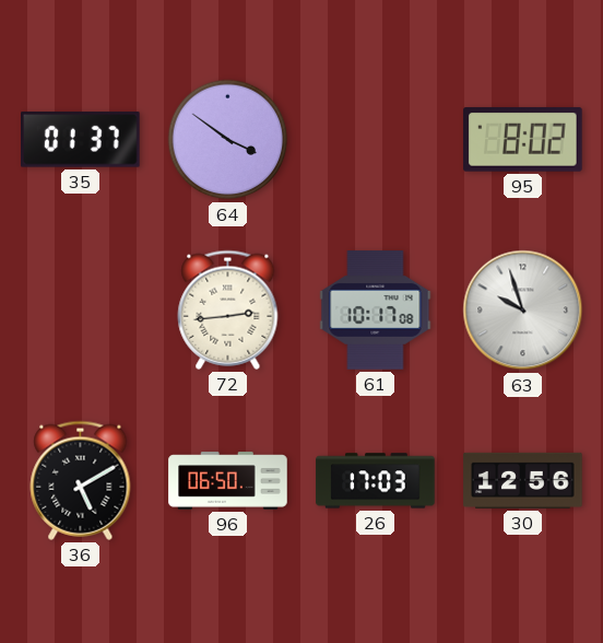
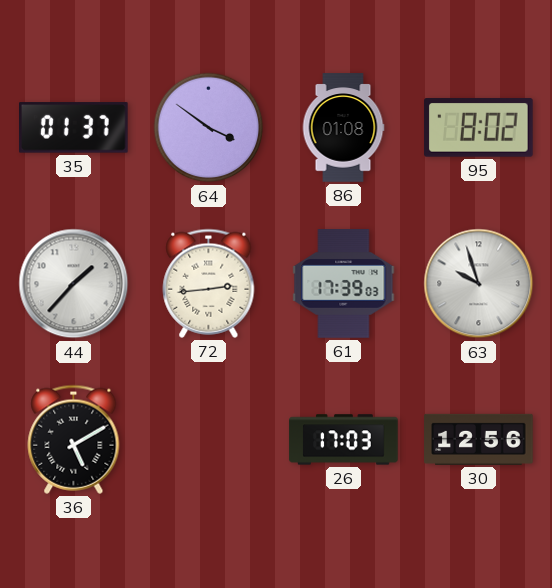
86: none -> 01:08
44: none -> 1:37
61: 10:17 -> 17:39
96: 06:50 -> none
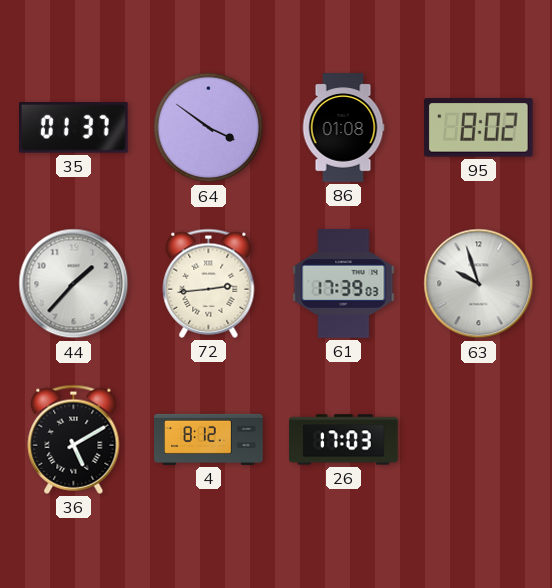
4: none -> 8:12
30: 12:56 -> none
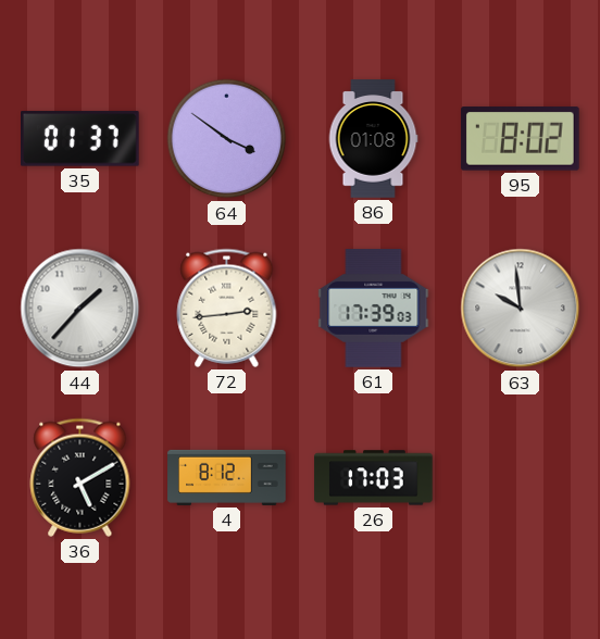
63: 9:57 -> 9:59
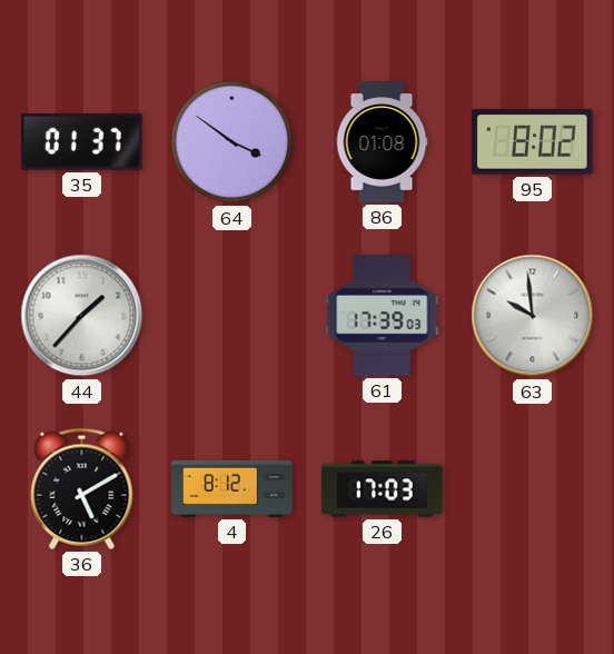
72: 2:44 -> none
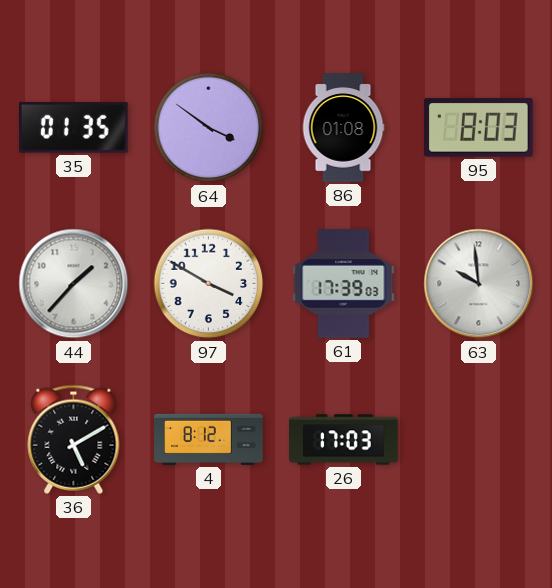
35: 01:37 -> 01:35
95: 8:02 -> 8:03
97: none -> 3:50
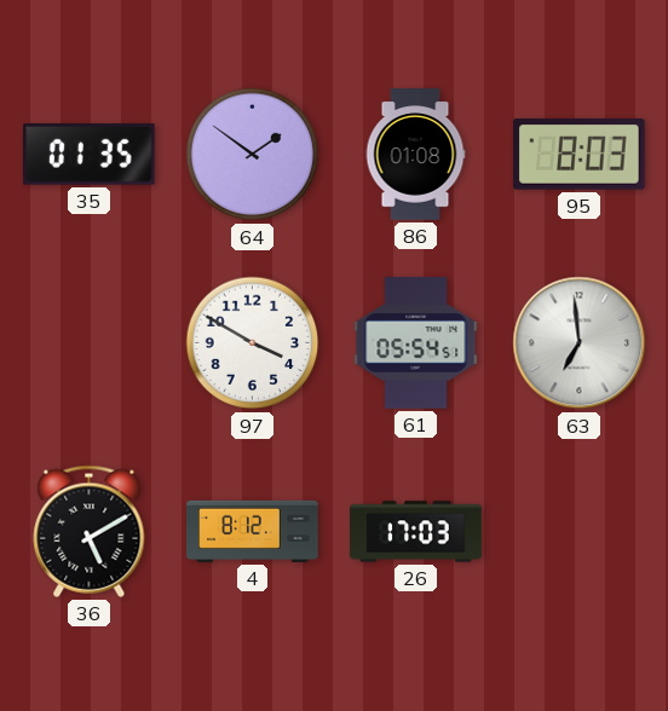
64: 3:51 -> 1:51
44: 1:37 -> none
61: 17:39 -> 05:54
63: 9:59 -> 6:59
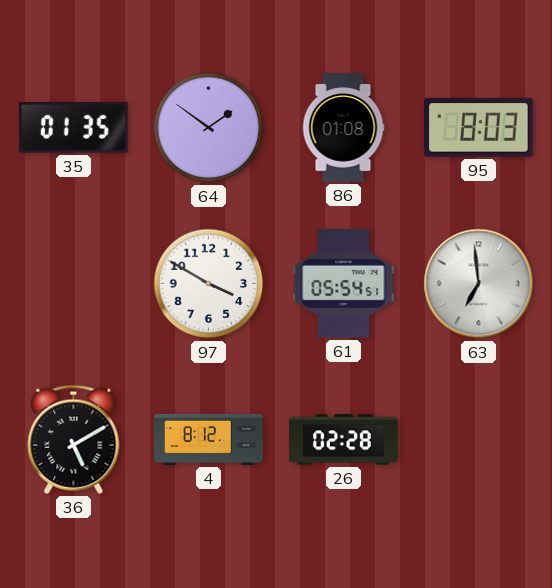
26: 17:03 -> 02:28
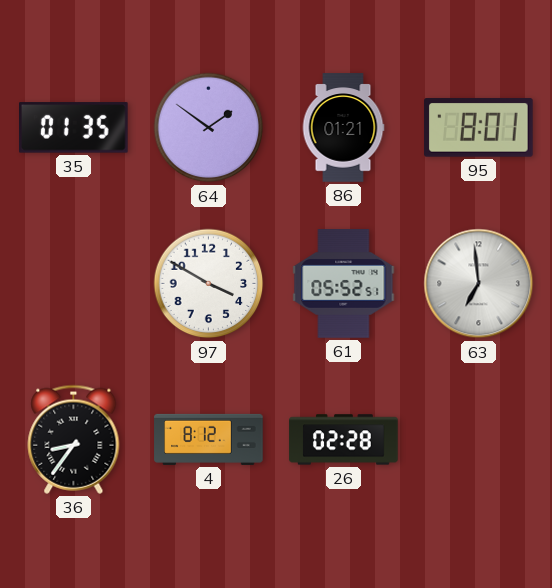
86: 01:08 -> 01:21
95: 8:03 -> 8:01
61: 05:54 -> 05:52
36: 5:10 -> 8:36
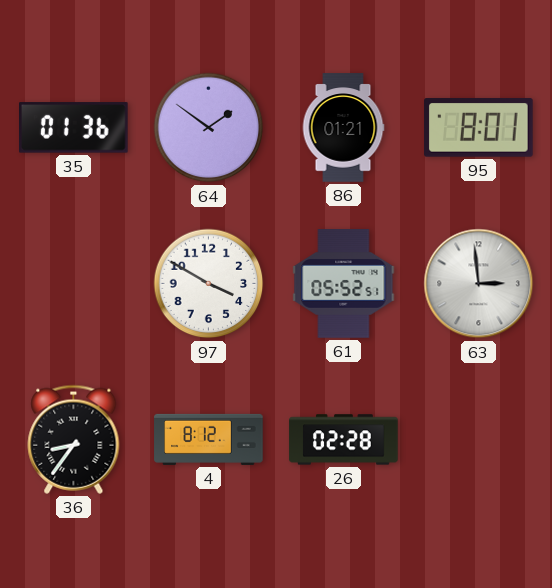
35: 01:35 -> 01:36
63: 6:59 -> 2:59
